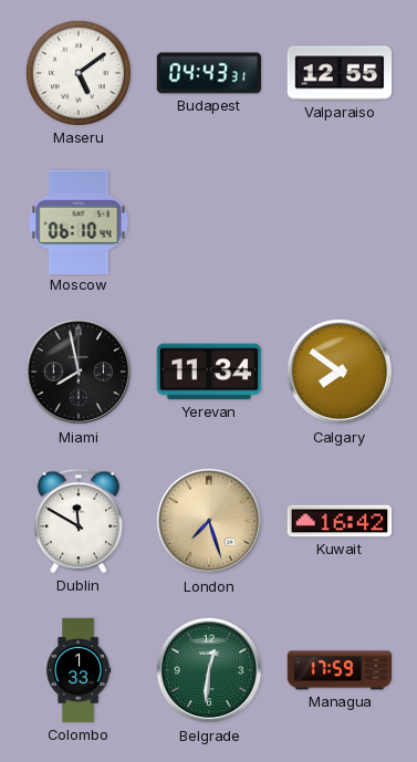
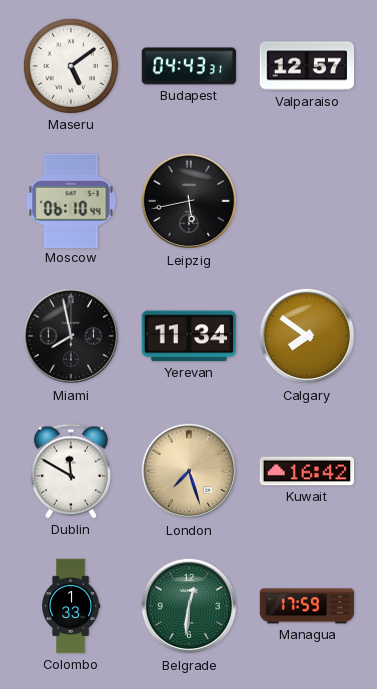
Valparaiso: 12:55 -> 12:57
Leipzig: none -> 5:43
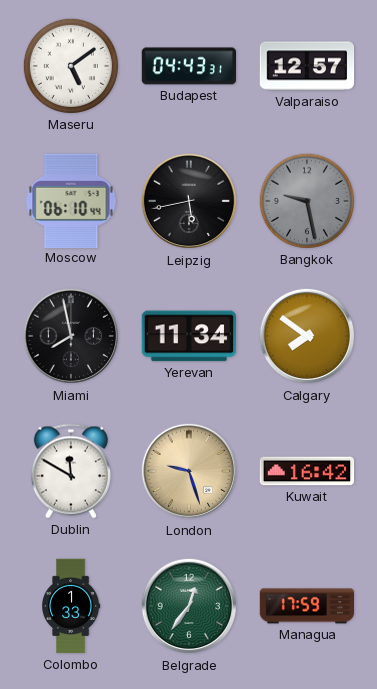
Bangkok: none -> 9:28
London: 7:27 -> 9:27
Belgrade: 12:31 -> 12:36
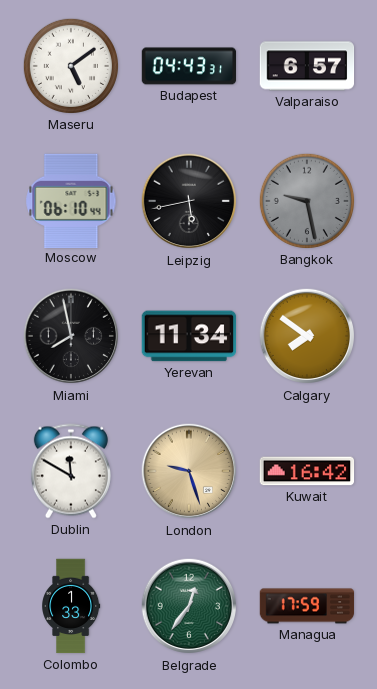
Valparaiso: 12:57 -> 6:57
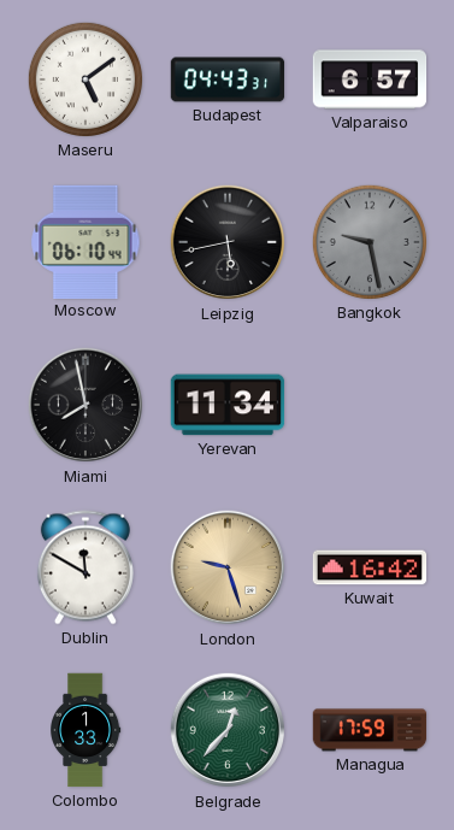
Calgary: 7:51 -> none
Belgrade: 12:36 -> 12:37
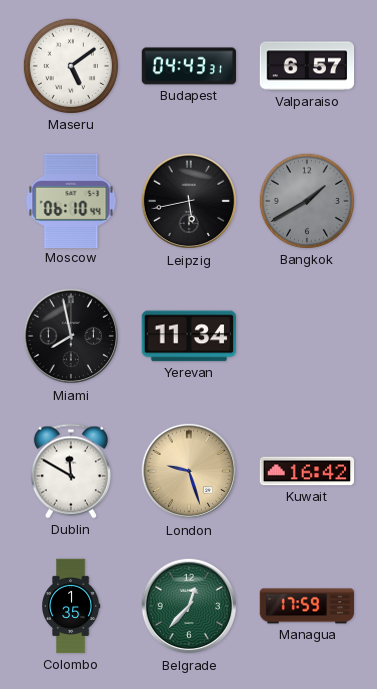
Bangkok: 9:28 -> 1:40
Colombo: 1:33 -> 1:35
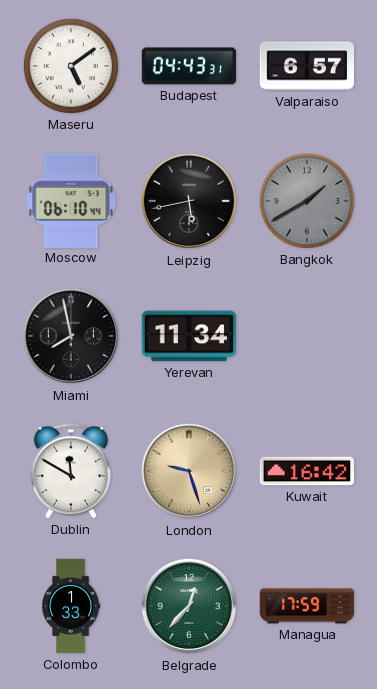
Colombo: 1:35 -> 1:33
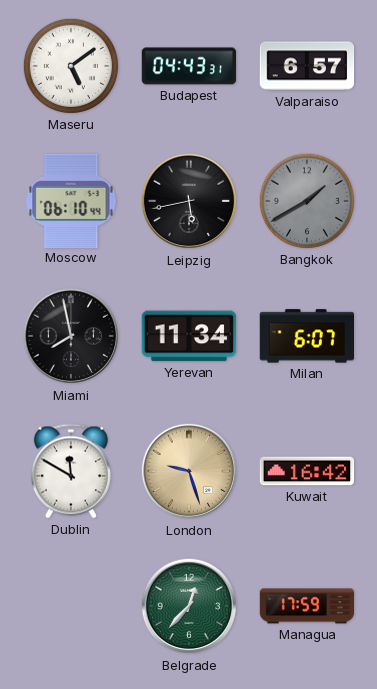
Milan: none -> 6:07
Colombo: 1:33 -> none
